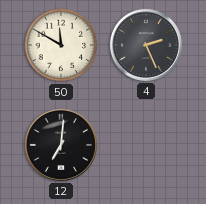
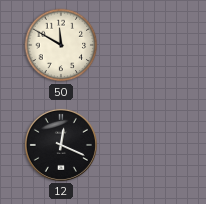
4: 2:26 -> none
12: 7:01 -> 12:19
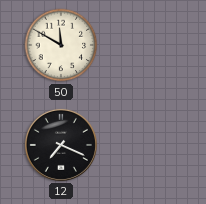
12: 12:19 -> 7:19
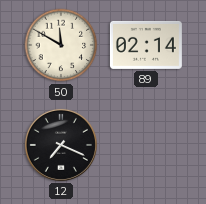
89: none -> 02:14
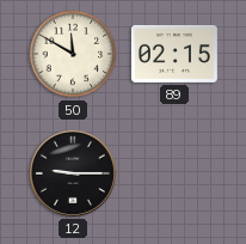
89: 02:14 -> 02:15
12: 7:19 -> 9:15
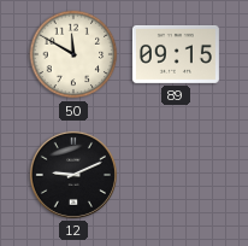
89: 02:15 -> 09:15
12: 9:15 -> 9:11
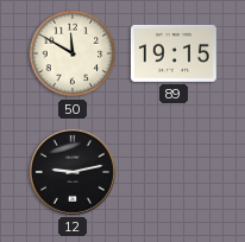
89: 09:15 -> 19:15
12: 9:11 -> 9:13
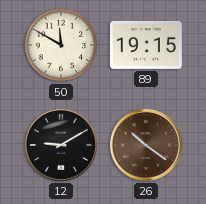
12: 9:13 -> 9:10
26: none -> 10:21
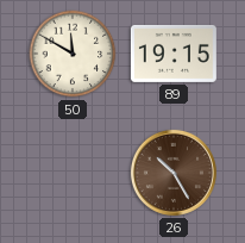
12: 9:10 -> none
26: 10:21 -> 10:25
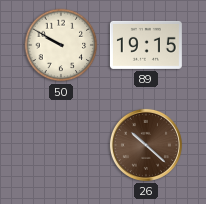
50: 11:50 -> 9:50
26: 10:25 -> 10:22
